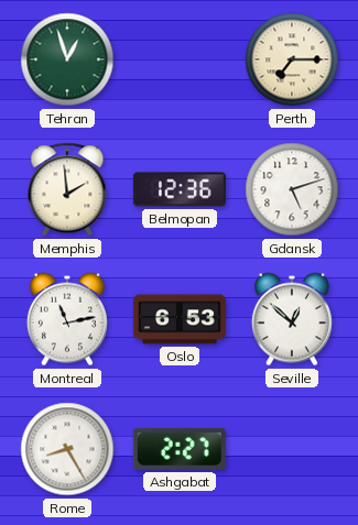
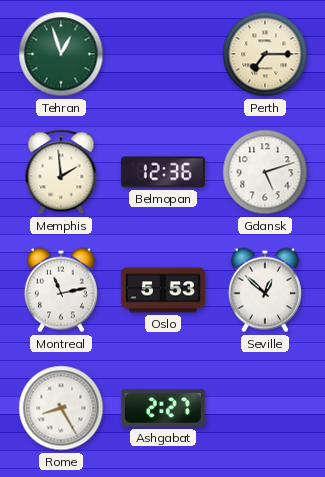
Oslo: 6:53 -> 5:53
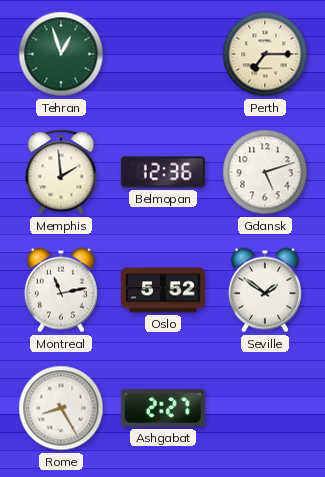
Oslo: 5:53 -> 5:52
Seville: 12:52 -> 1:51
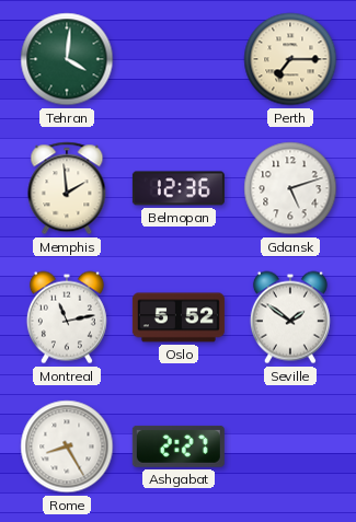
Tehran: 12:57 -> 4:01
